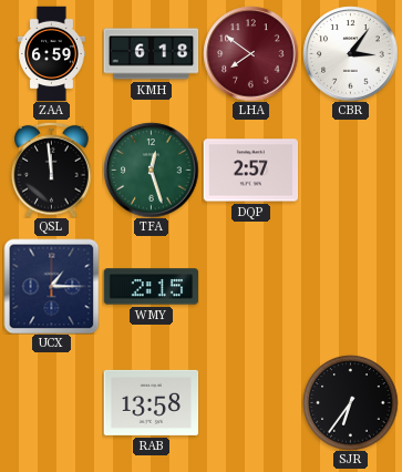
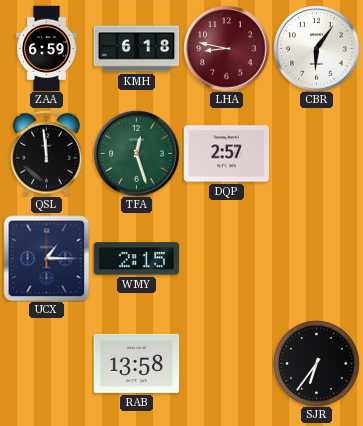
LHA: 7:51 -> 8:47
CBR: 3:06 -> 6:06
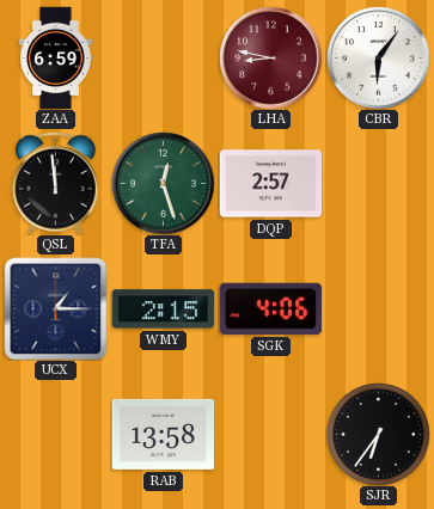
KMH: 6:18 -> none
SGK: none -> 4:06
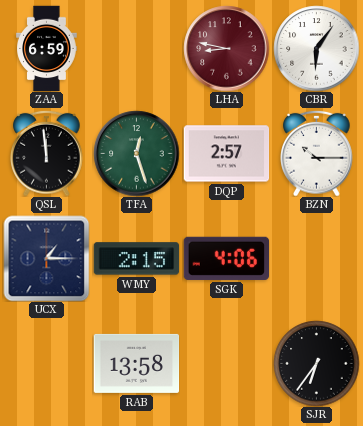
BZN: none -> 10:15
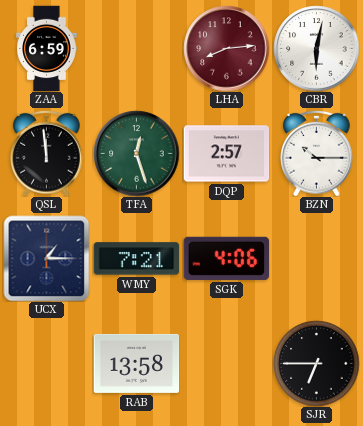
LHA: 8:47 -> 8:14
CBR: 6:06 -> 6:02
WMY: 2:15 -> 7:21
SJR: 6:36 -> 6:45
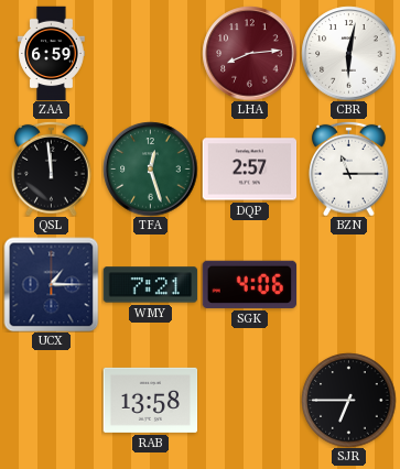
BZN: 10:15 -> 11:15
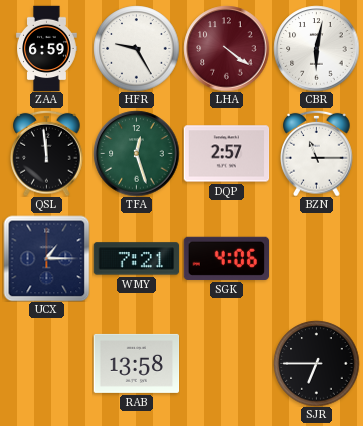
HFR: none -> 9:25
LHA: 8:14 -> 4:21
